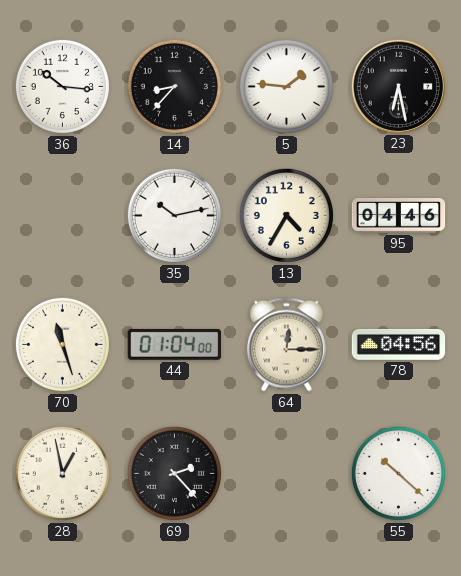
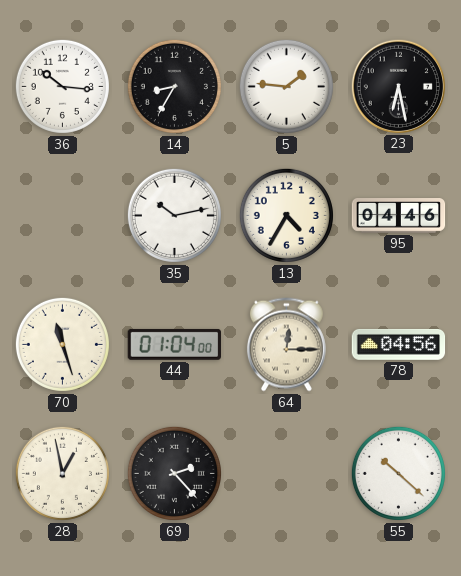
14: 8:37 -> 8:35
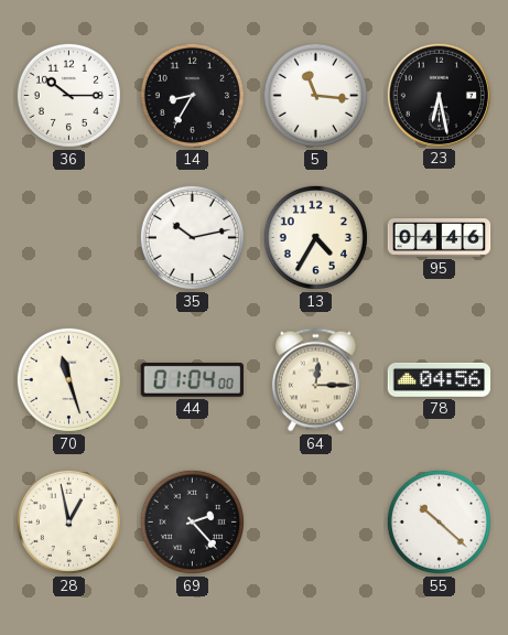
36: 10:16 -> 10:15
5: 1:46 -> 11:16
